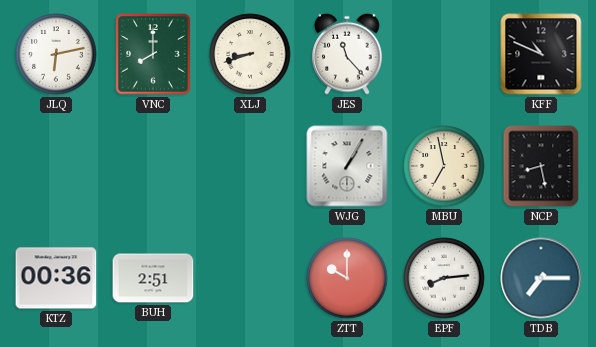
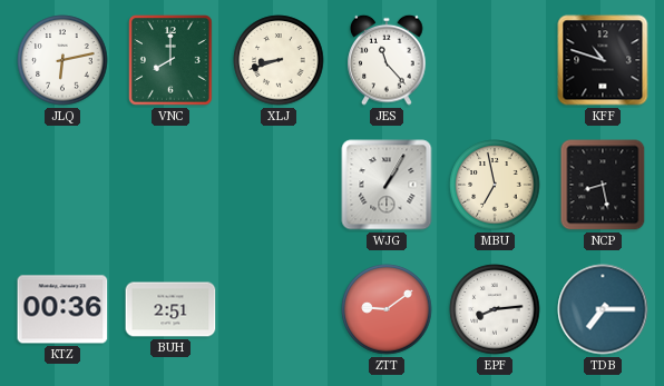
KFF: 10:49 -> 10:48
ZTT: 10:00 -> 9:09
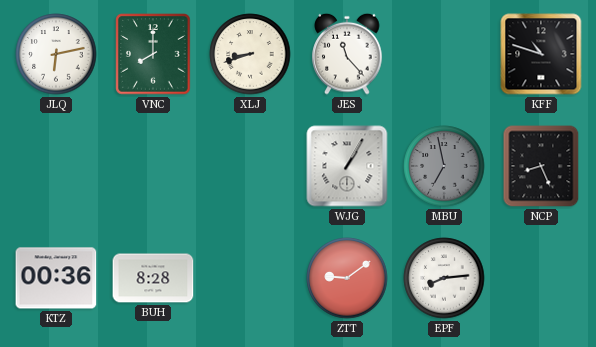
MBU dial: cream -> grey
NCP: 8:28 -> 8:26
BUH: 2:51 -> 8:28
TDB: 7:15 -> none
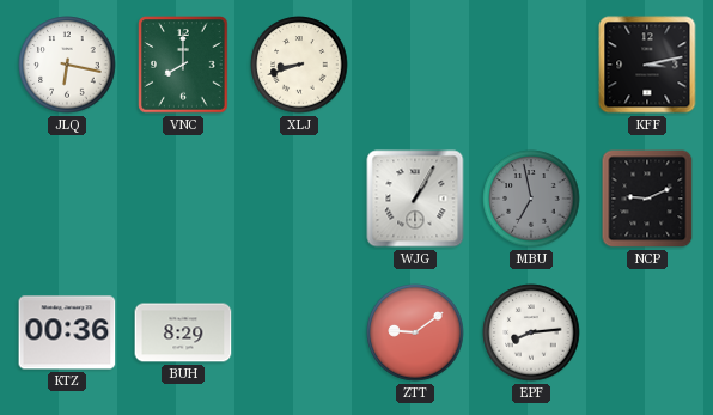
JLQ: 6:13 -> 6:17
JES: 11:23 -> none
KFF: 10:48 -> 3:13
NCP: 8:26 -> 9:11
BUH: 8:28 -> 8:29
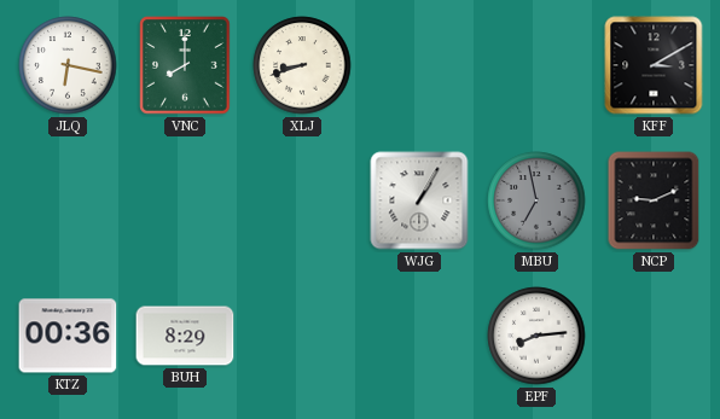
KFF: 3:13 -> 3:10
ZTT: 9:09 -> none
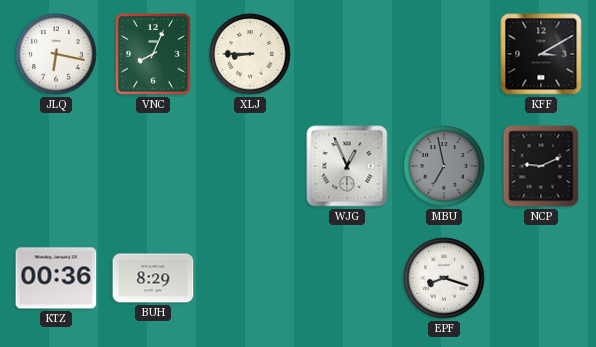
VNC: 8:00 -> 8:04
XLJ: 8:42 -> 8:45
WJG: 1:05 -> 12:56
EPF: 8:14 -> 8:18
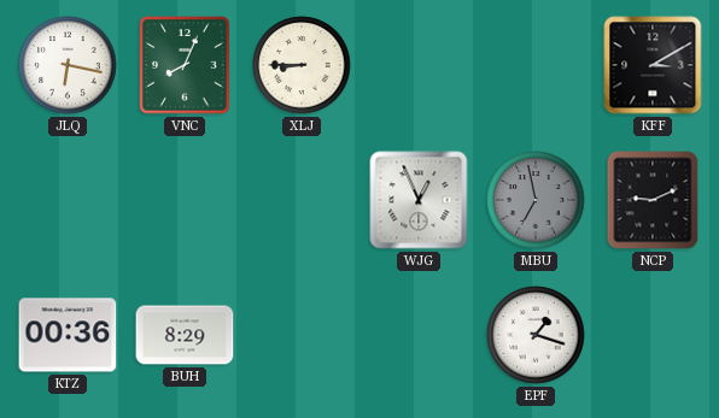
EPF: 8:18 -> 1:18
